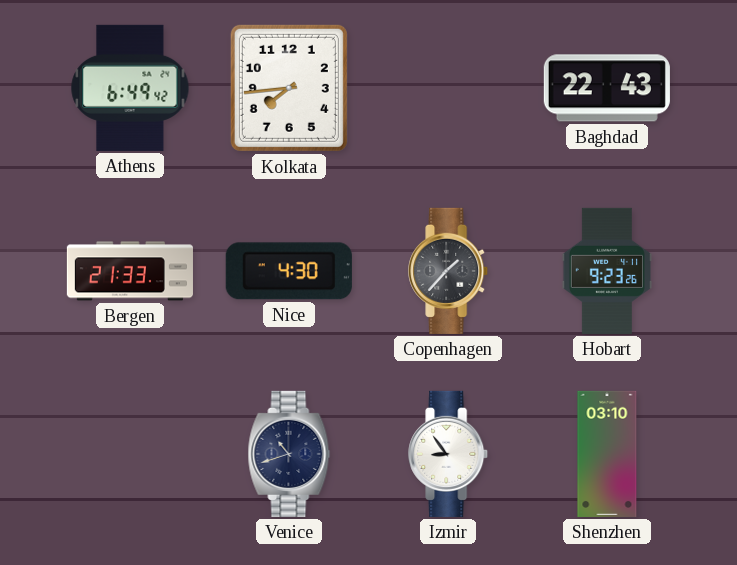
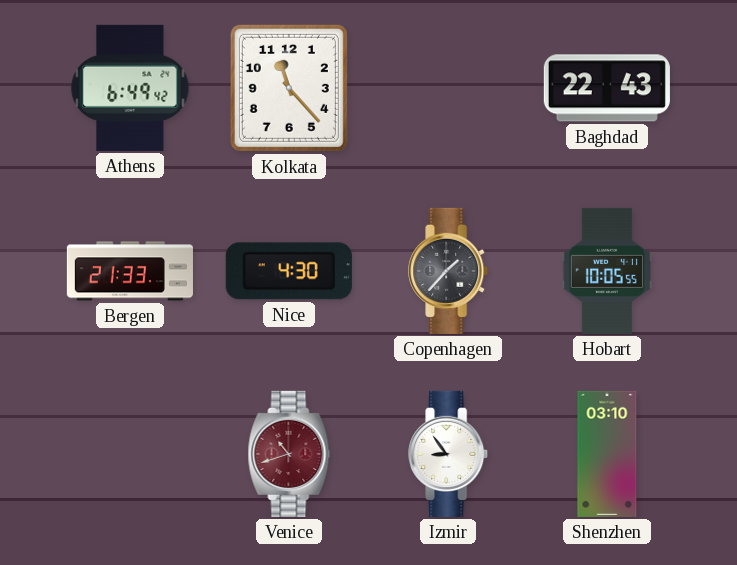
Kolkata: 7:44 -> 11:23
Hobart: 9:23 -> 10:05
Venice dial: navy -> burgundy
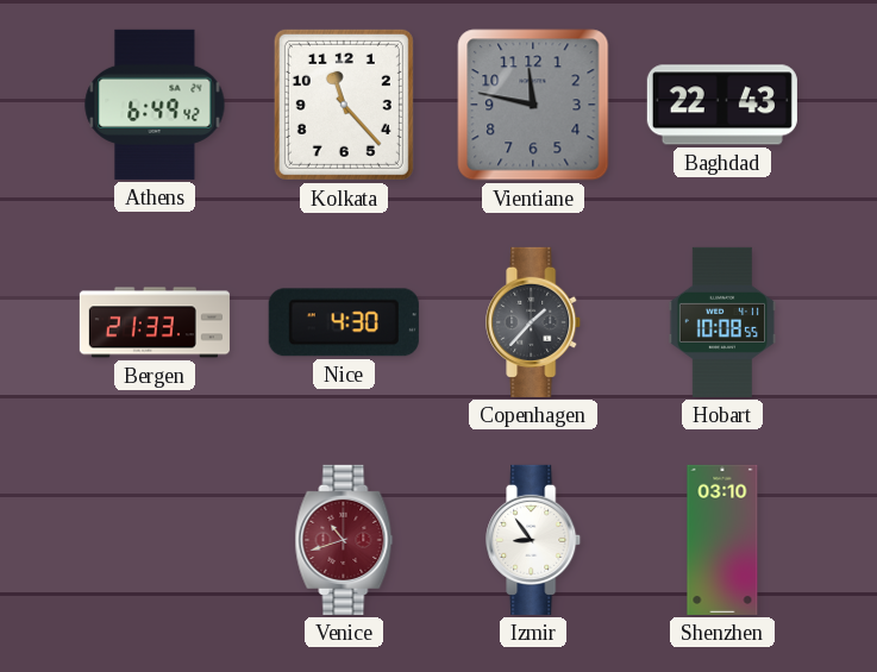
Vientiane: none -> 11:47
Hobart: 10:05 -> 10:08
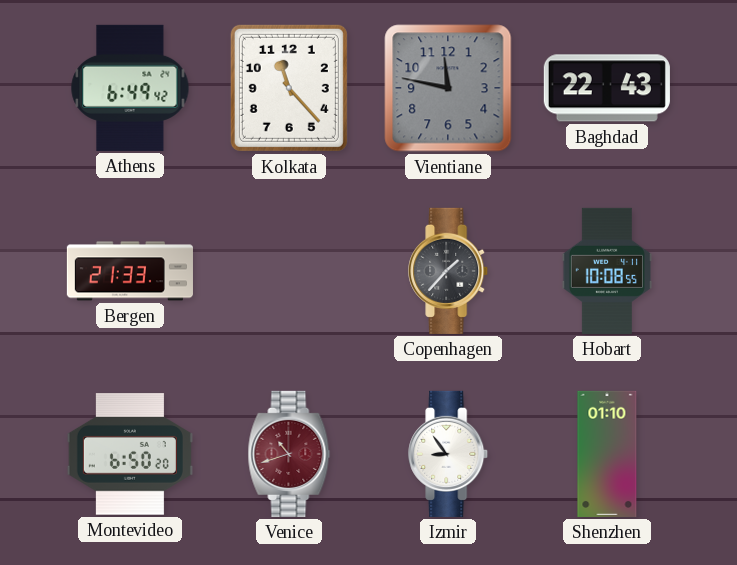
Nice: 4:30 -> none
Montevideo: none -> 6:50
Shenzhen: 03:10 -> 01:10
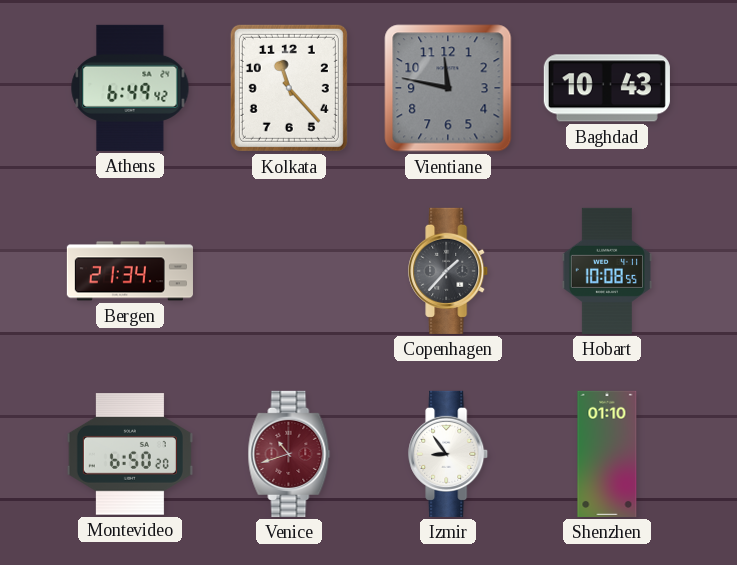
Baghdad: 22:43 -> 10:43
Bergen: 21:33 -> 21:34
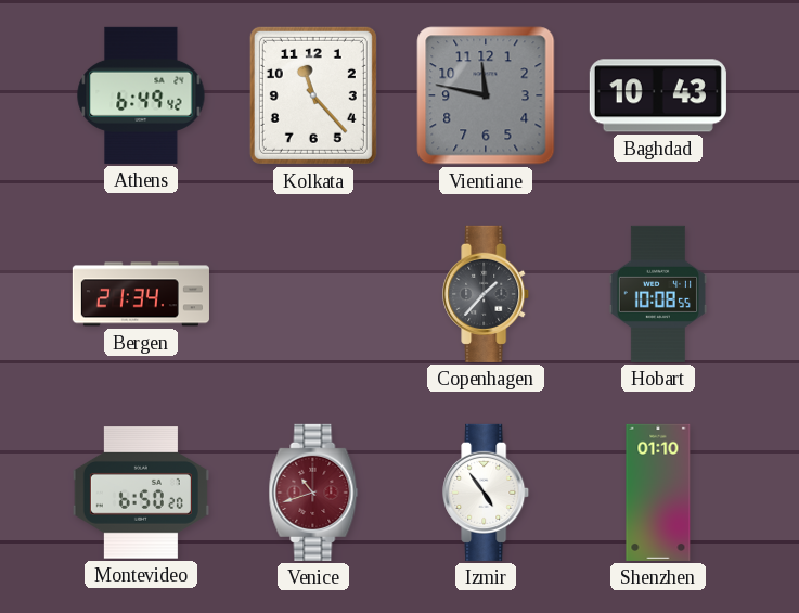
Izmir: 8:54 -> 4:54
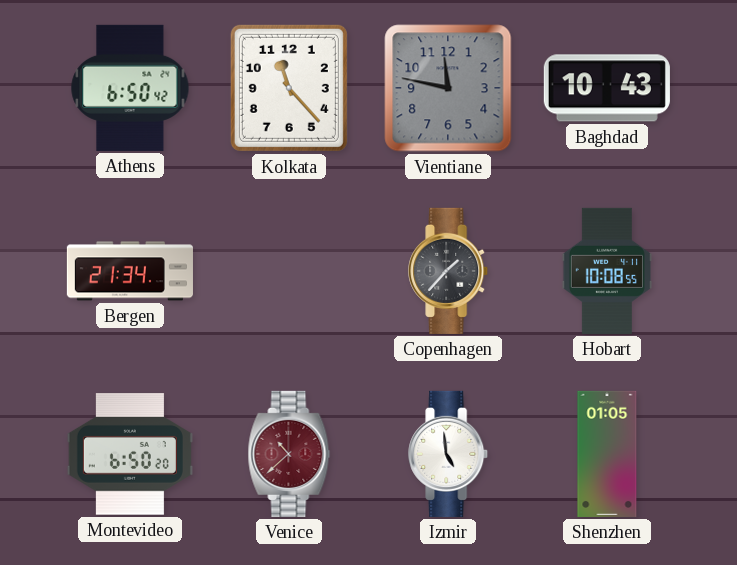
Athens: 6:49 -> 6:50
Venice: 10:42 -> 10:38
Izmir: 4:54 -> 4:59
Shenzhen: 01:10 -> 01:05
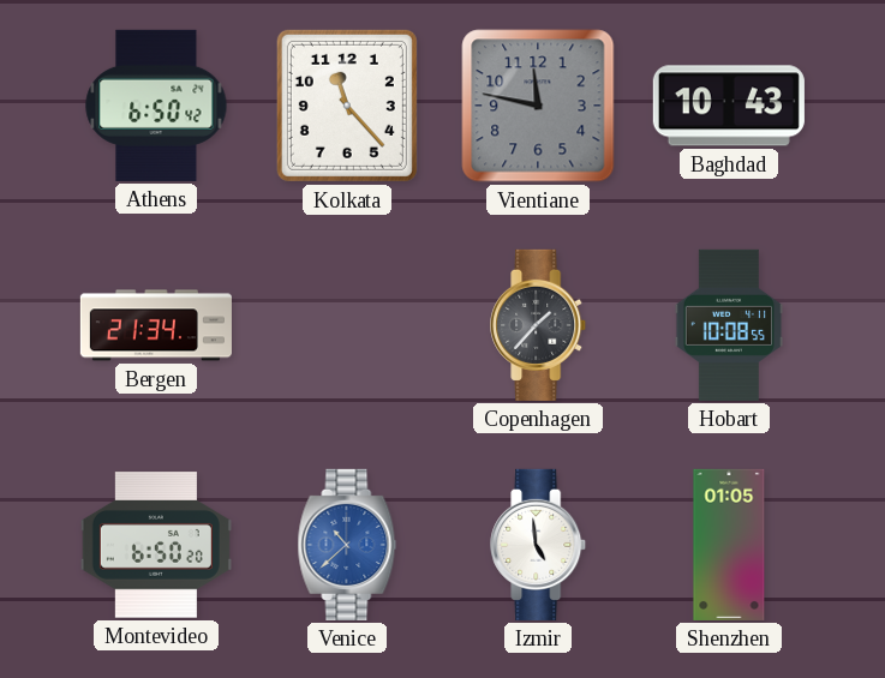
Venice dial: burgundy -> blue
